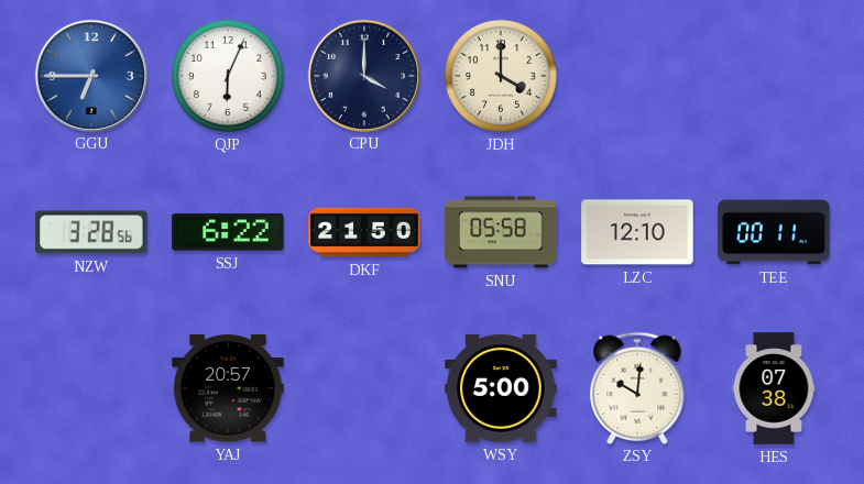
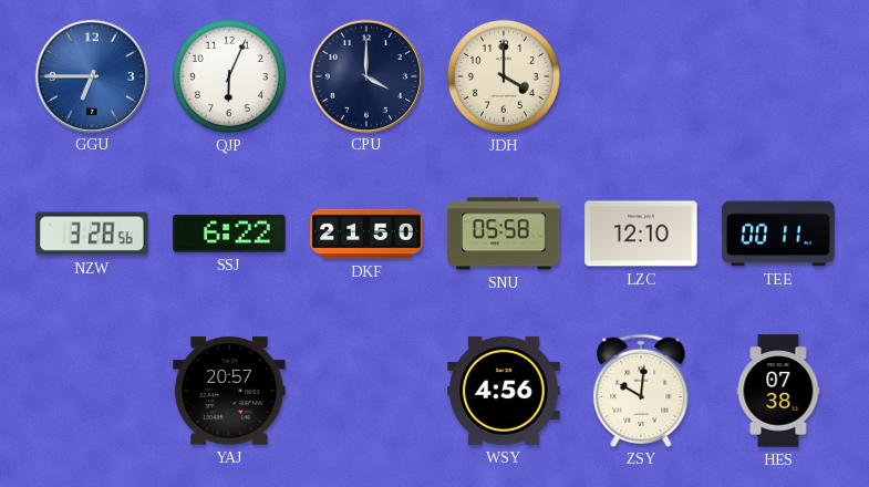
WSY: 5:00 -> 4:56
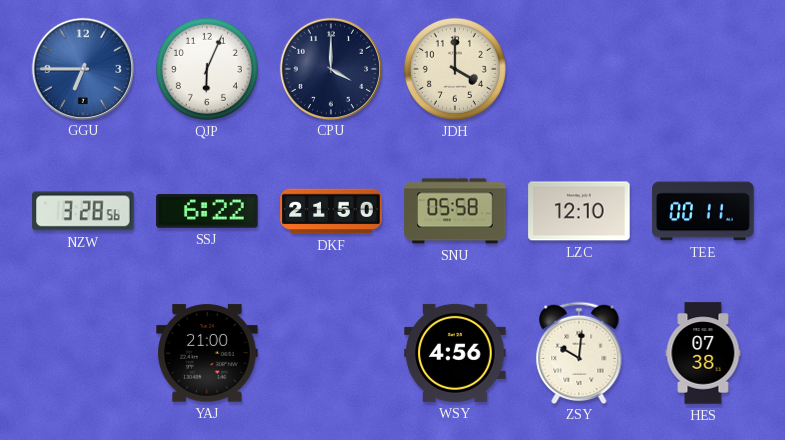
YAJ: 20:57 -> 21:00
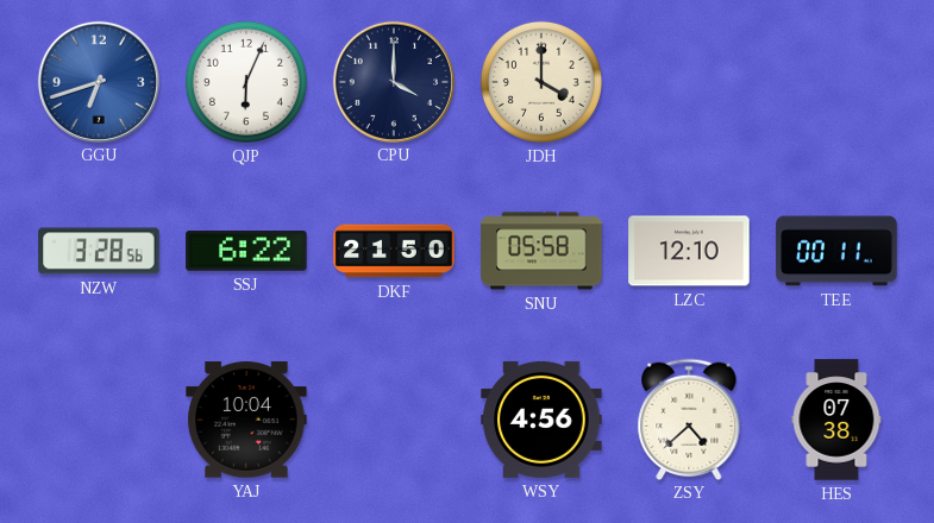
GGU: 6:45 -> 6:42
YAJ: 21:00 -> 10:04
ZSY: 10:01 -> 4:38
